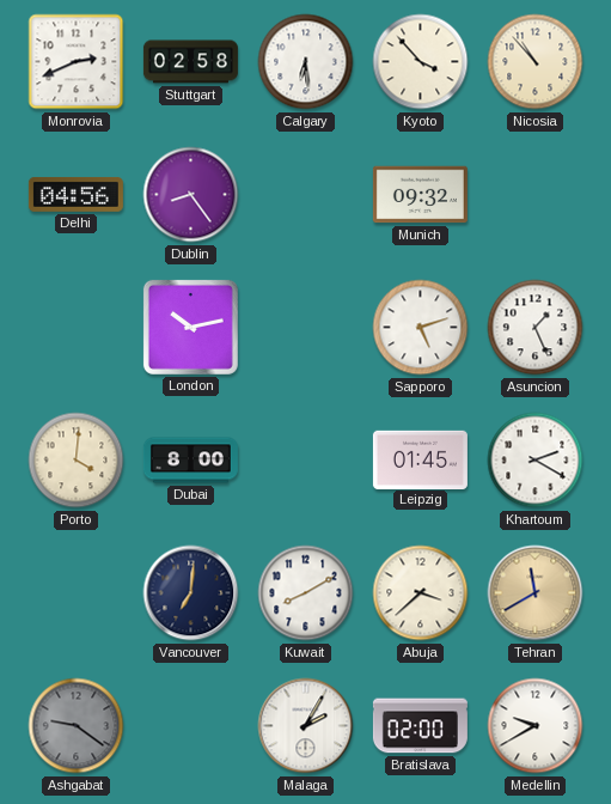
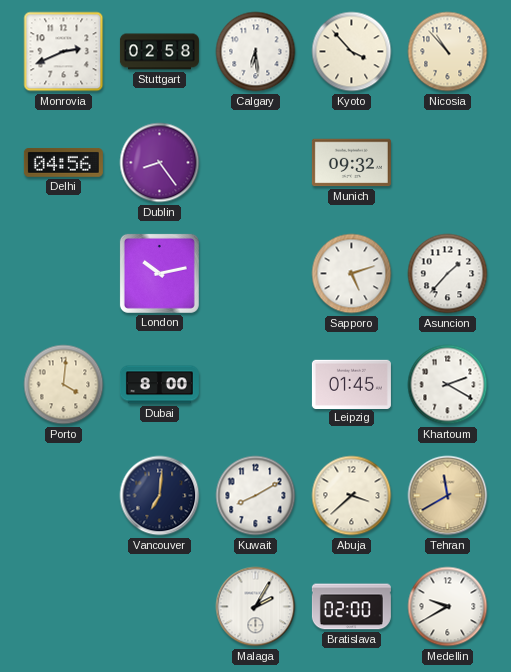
Asuncion: 1:26 -> 1:37
Ashgabat: 9:21 -> none
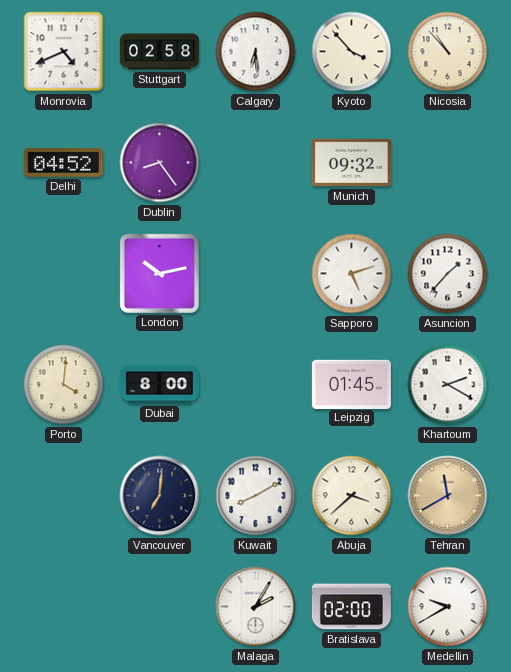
Monrovia: 2:41 -> 4:41
Delhi: 04:56 -> 04:52
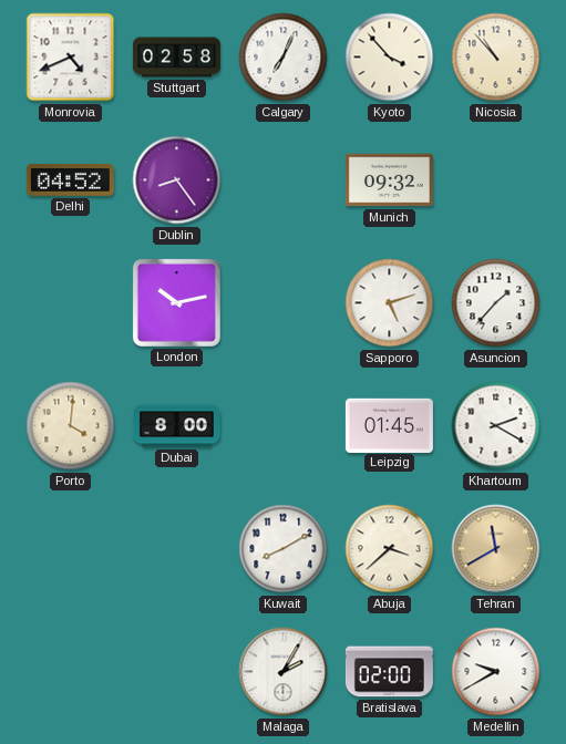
Calgary: 6:29 -> 7:04
Vancouver: 7:01 -> none
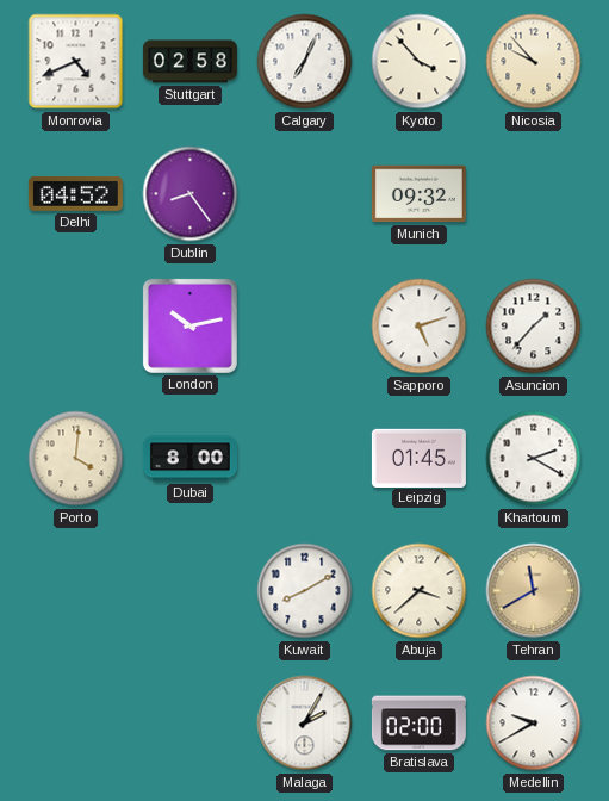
Nicosia: 10:53 -> 9:53
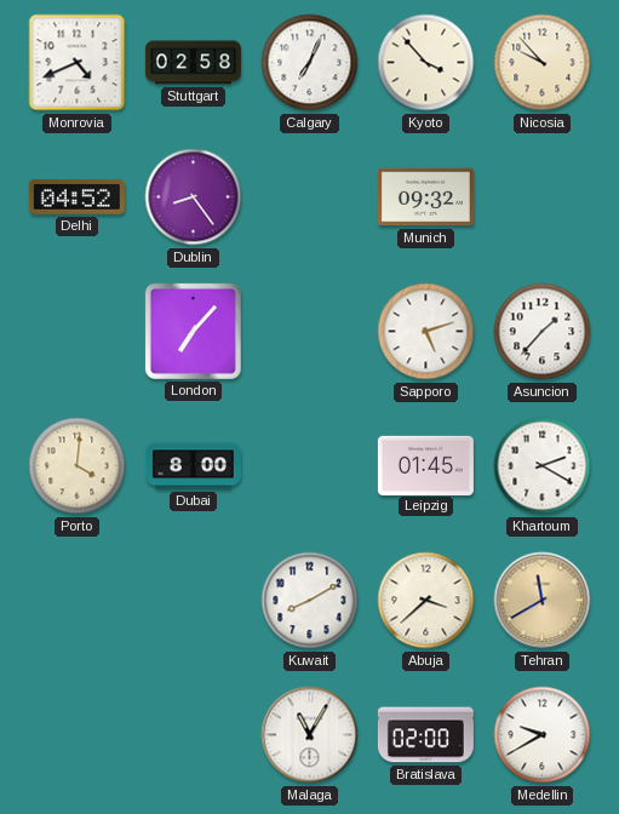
London: 10:13 -> 7:07
Malaga: 2:05 -> 11:05
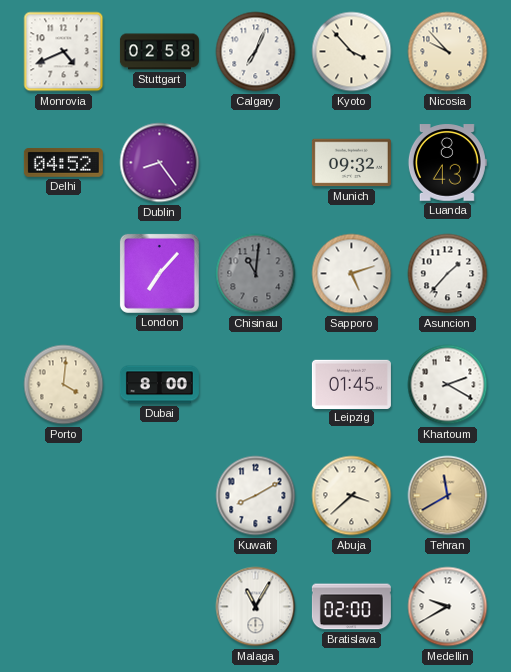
Luanda: none -> 8:43
Chisinau: none -> 11:01
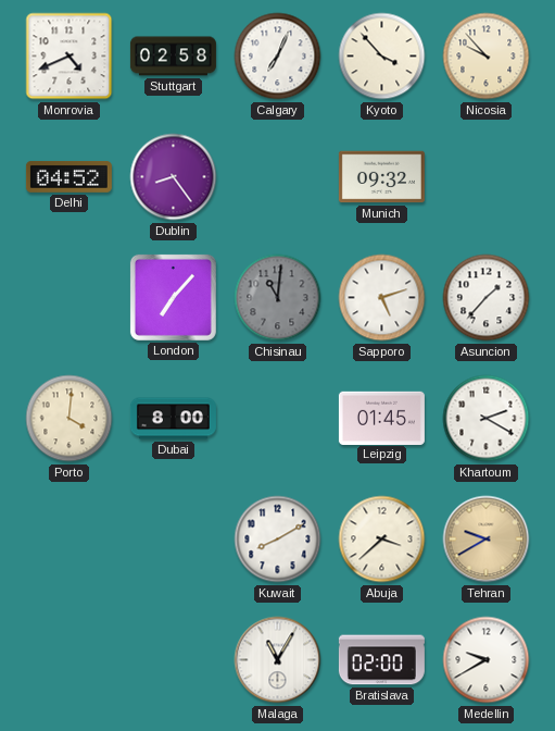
Luanda: 8:43 -> none
Tehran: 11:40 -> 9:40
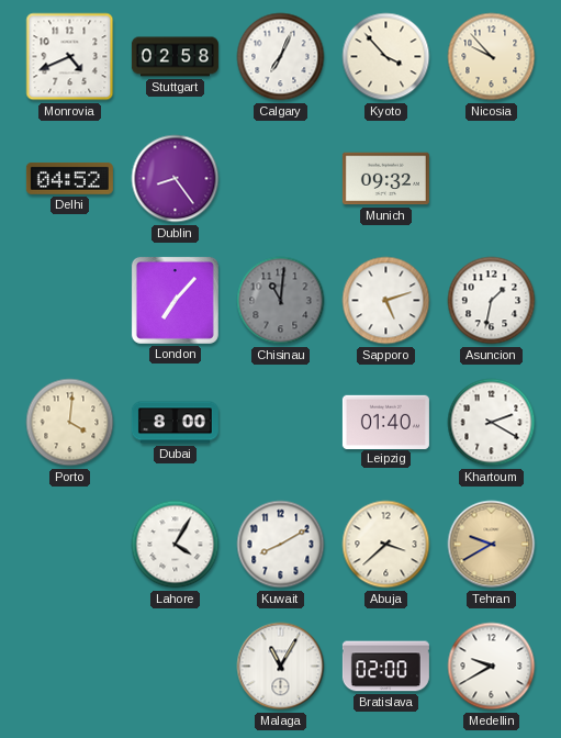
Asuncion: 1:37 -> 1:32
Leipzig: 01:45 -> 01:40
Lahore: none -> 4:05
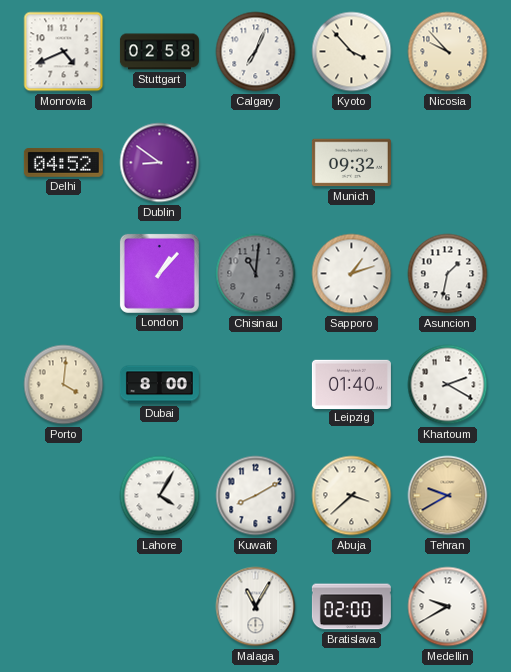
Dublin: 8:24 -> 8:51
London: 7:07 -> 1:07
Sapporo: 5:12 -> 1:12
